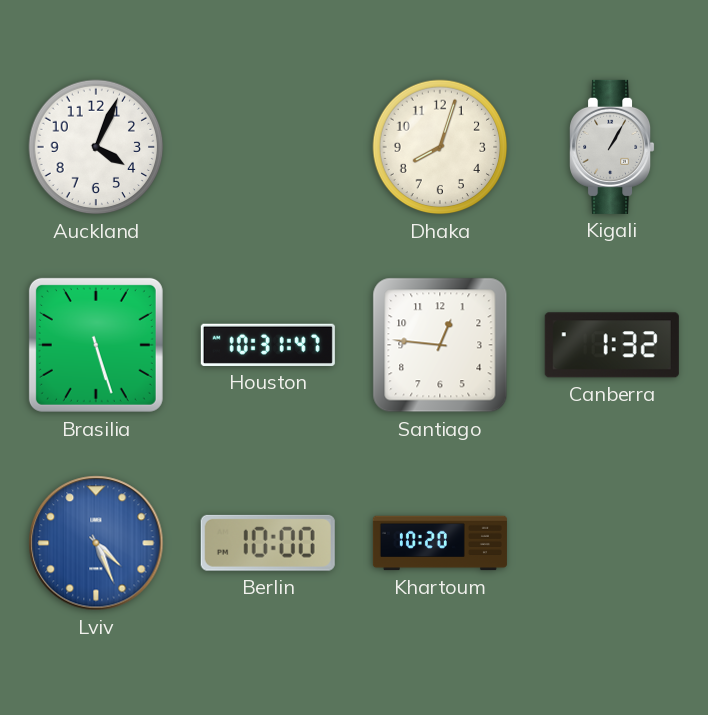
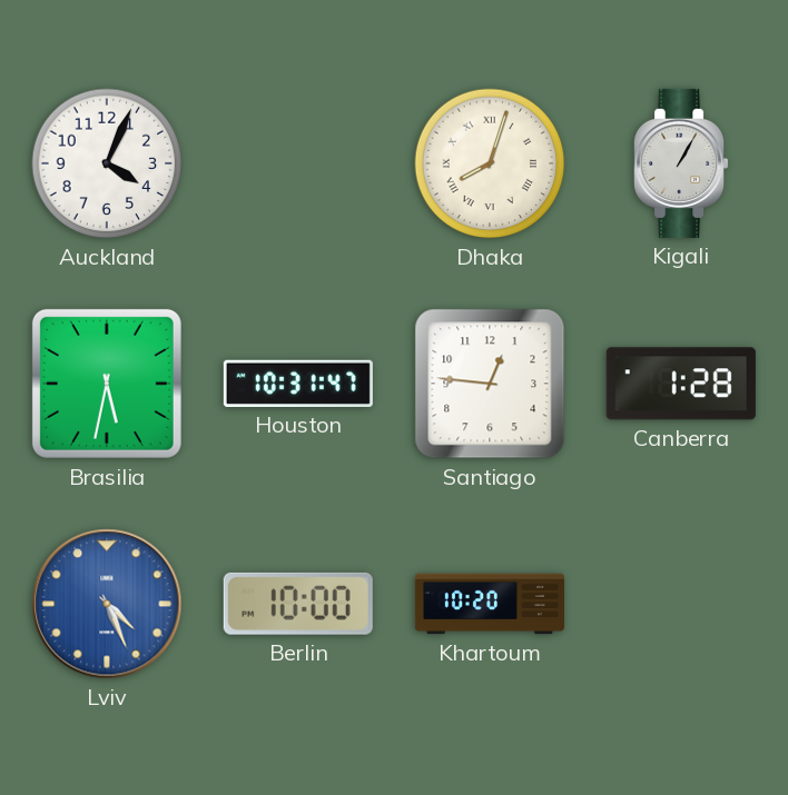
Dhaka numerals: Arabic -> Roman
Brasilia: 5:27 -> 5:32
Canberra: 1:32 -> 1:28
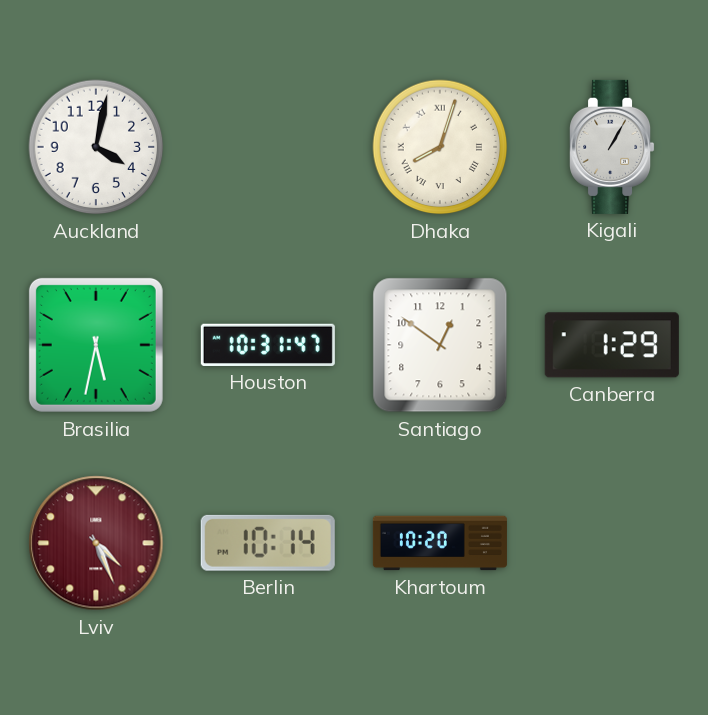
Auckland: 4:04 -> 4:02
Santiago: 12:46 -> 12:51
Canberra: 1:28 -> 1:29
Lviv dial: blue -> burgundy
Berlin: 10:00 -> 10:14
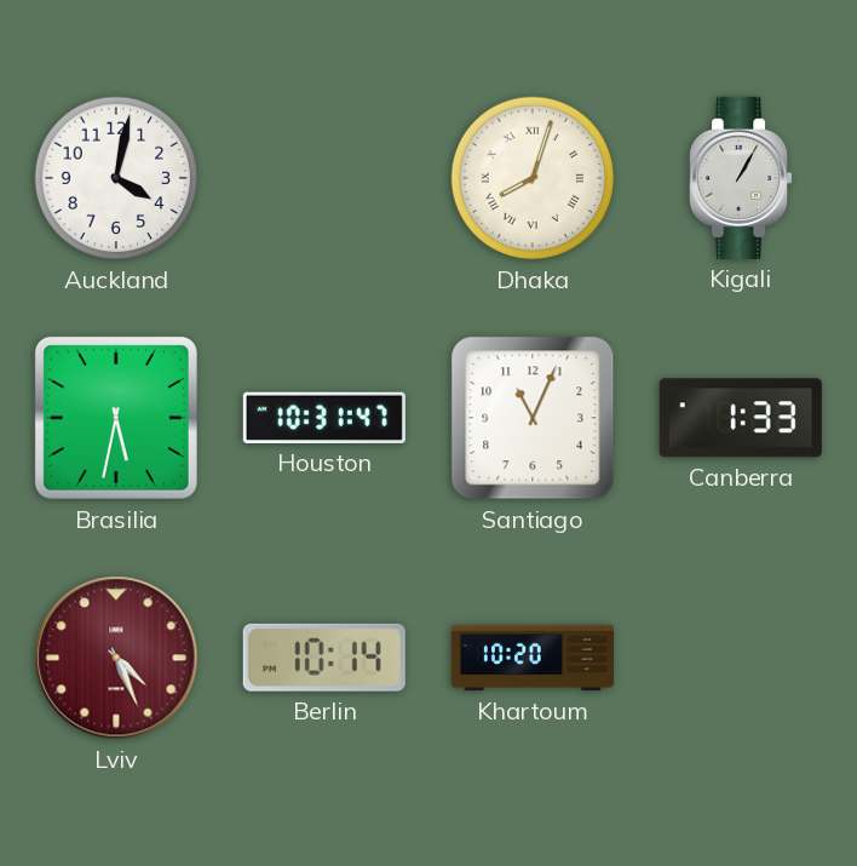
Santiago: 12:51 -> 11:04
Canberra: 1:29 -> 1:33
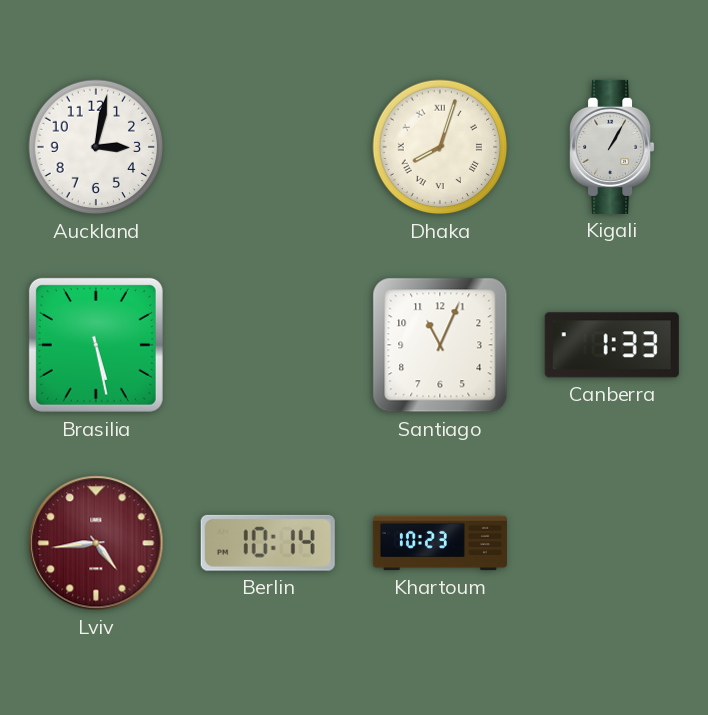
Auckland: 4:02 -> 3:02
Brasilia: 5:32 -> 5:28
Houston: 10:31 -> none
Lviv: 4:26 -> 4:44
Khartoum: 10:20 -> 10:23
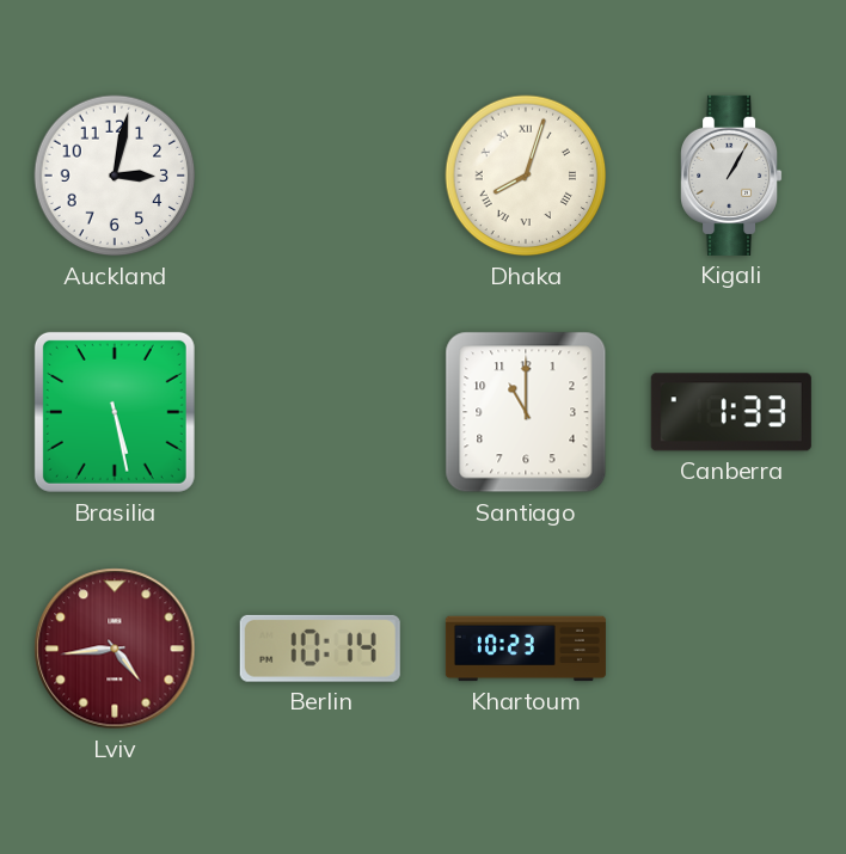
Santiago: 11:04 -> 11:00
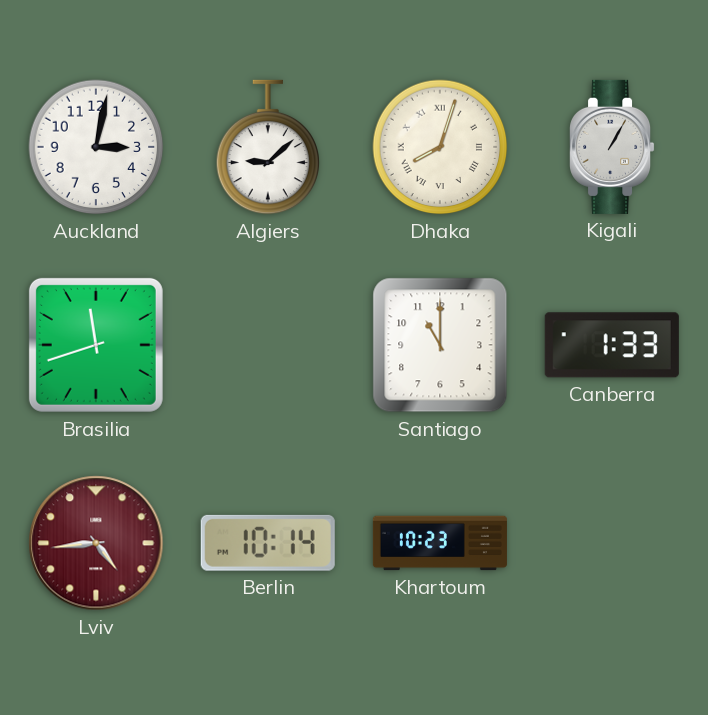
Algiers: none -> 9:08
Brasilia: 5:28 -> 11:42
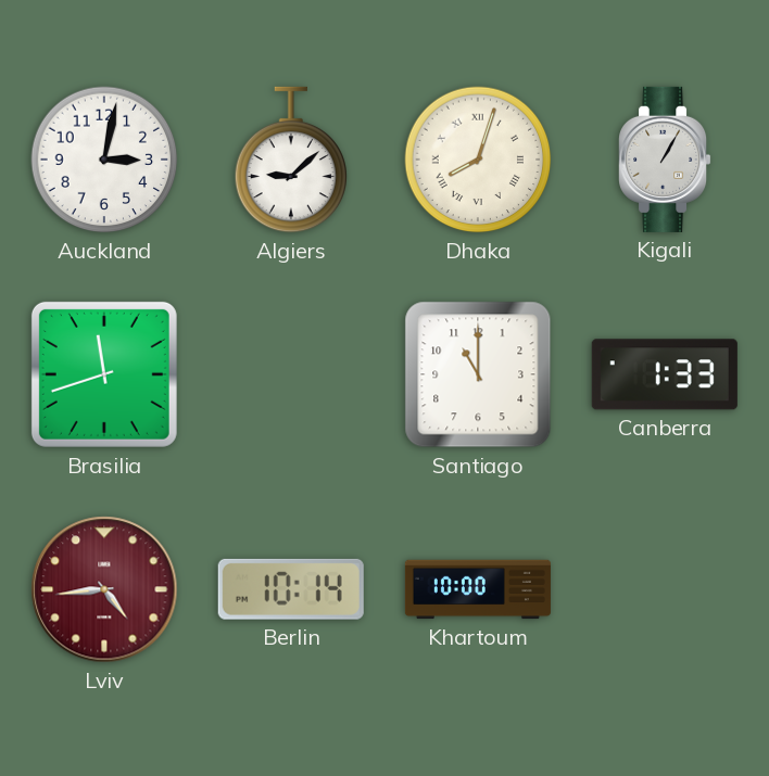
Khartoum: 10:23 -> 10:00
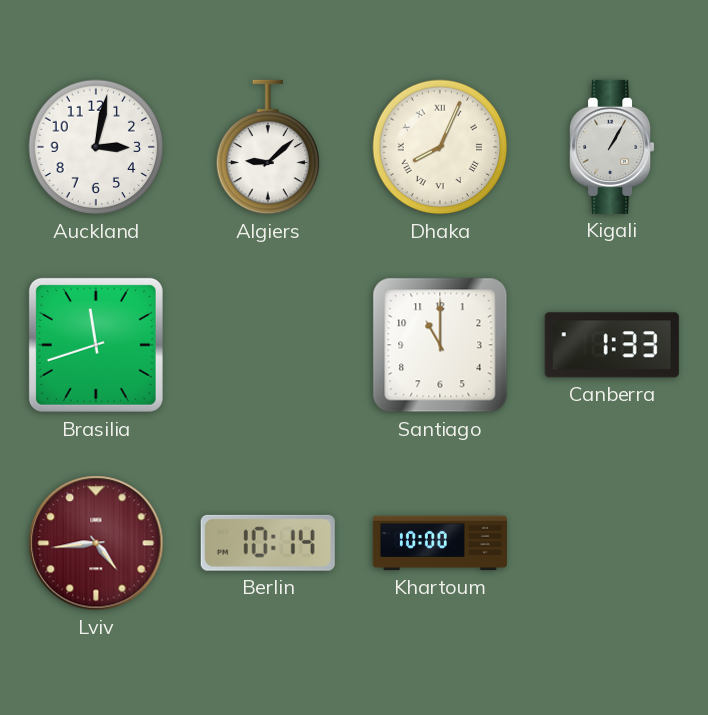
Dhaka: 8:03 -> 8:04
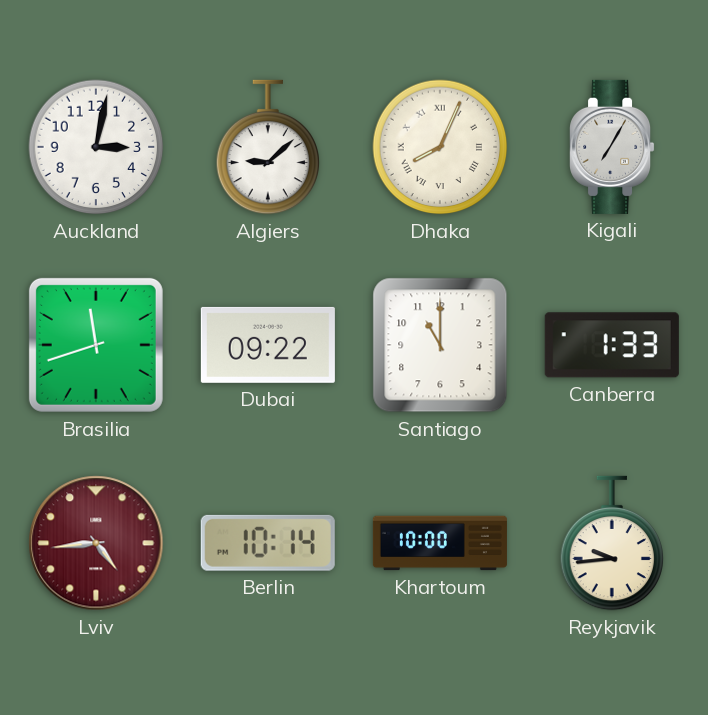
Kigali: 1:05 -> 7:05
Dubai: none -> 09:22
Reykjavik: none -> 9:44
